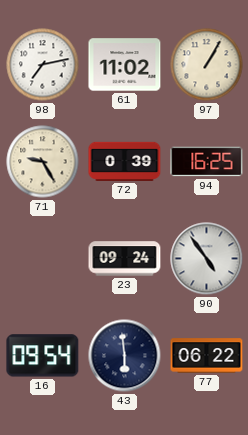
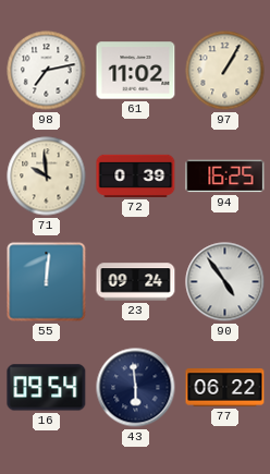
71: 9:25 -> 9:59
55: none -> 12:01
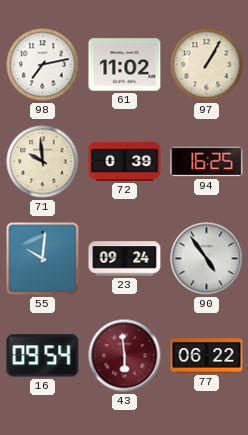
55: 12:01 -> 10:01
43 dial: navy -> burgundy
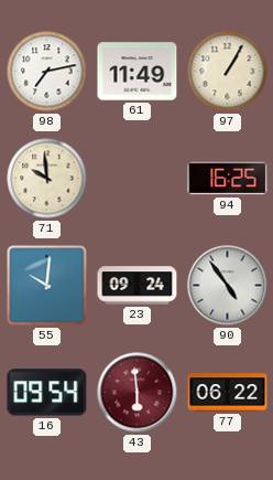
61: 11:02 -> 11:49
72: 0:39 -> none
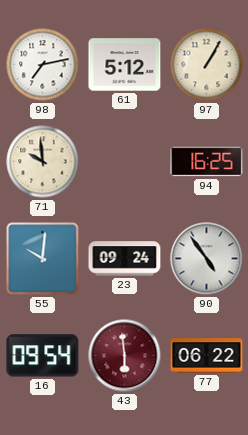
61: 11:49 -> 5:12
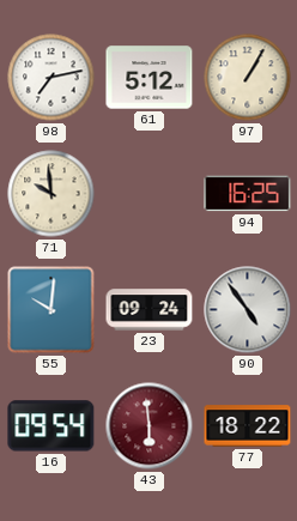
77: 06:22 -> 18:22
